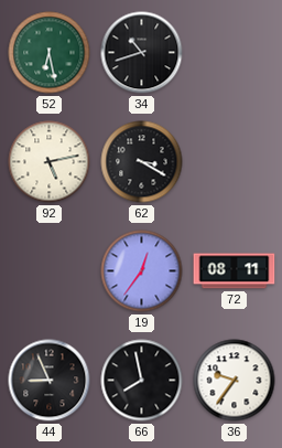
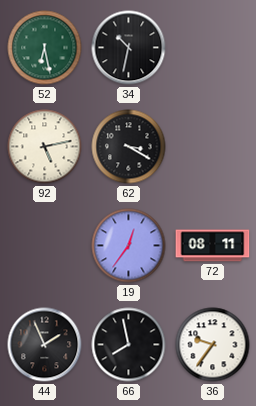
34: 10:42 -> 10:32
44: 8:56 -> 1:56
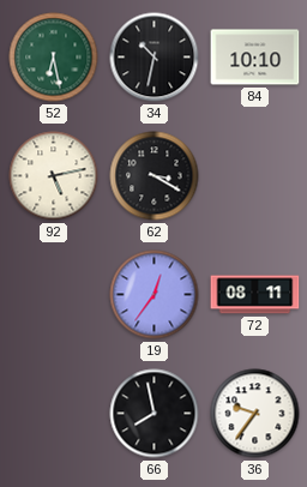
84: none -> 10:10
44: 1:56 -> none
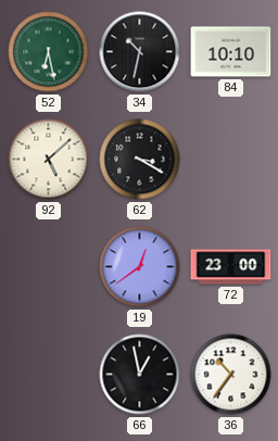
92: 5:13 -> 5:08
19: 12:36 -> 12:39
72: 08:11 -> 23:00
66: 7:58 -> 12:58
36: 9:36 -> 10:36
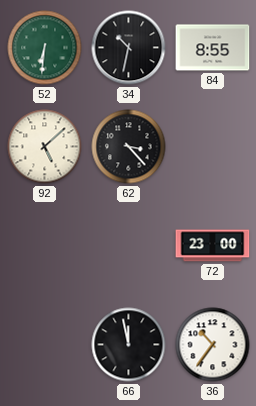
52: 6:28 -> 6:31
84: 10:10 -> 8:55
62: 3:20 -> 3:23
19: 12:39 -> none
66: 12:58 -> 11:58
